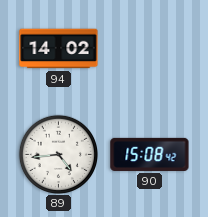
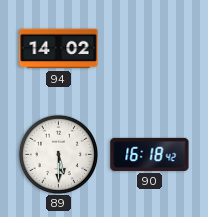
89: 4:44 -> 5:30
90: 15:08 -> 16:18
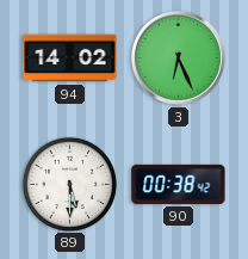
3: none -> 6:26
90: 16:18 -> 00:38
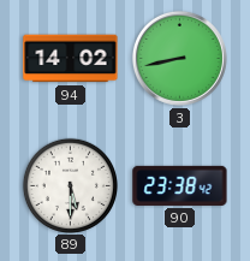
3: 6:26 -> 8:43
90: 00:38 -> 23:38
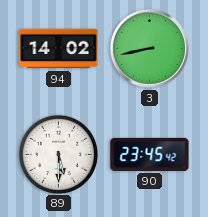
90: 23:38 -> 23:45
